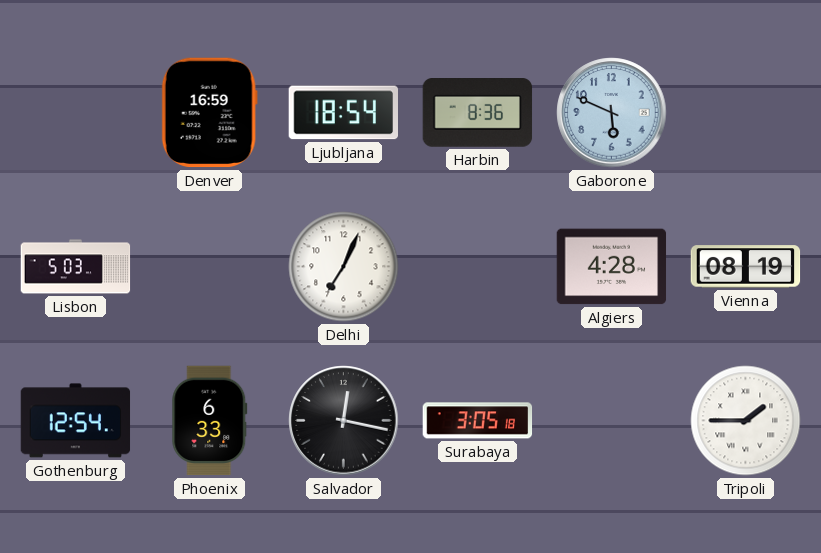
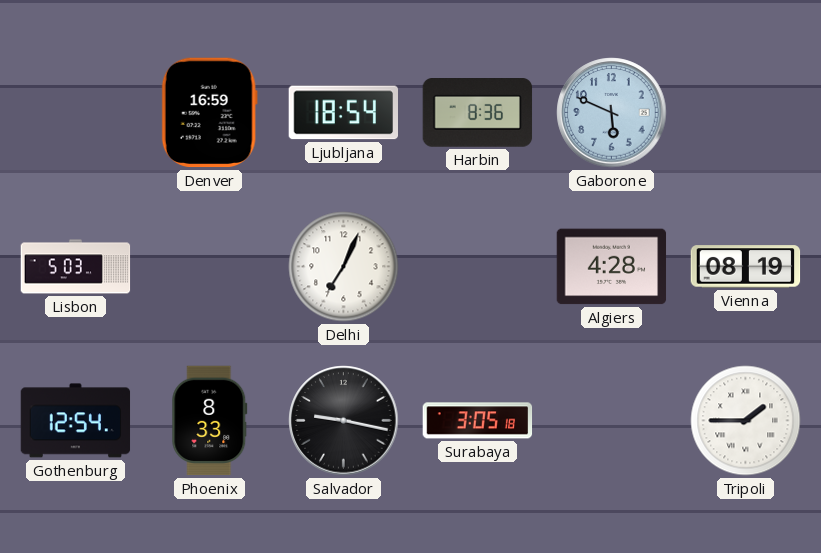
Phoenix: 6:33 -> 8:33
Salvador: 12:17 -> 9:17
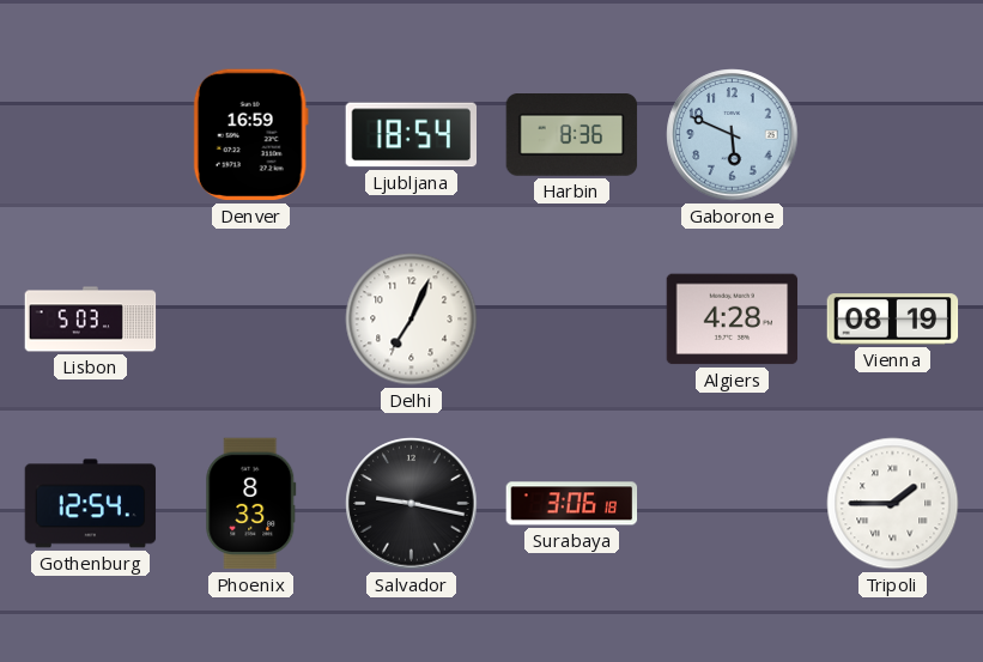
Surabaya: 3:05 -> 3:06
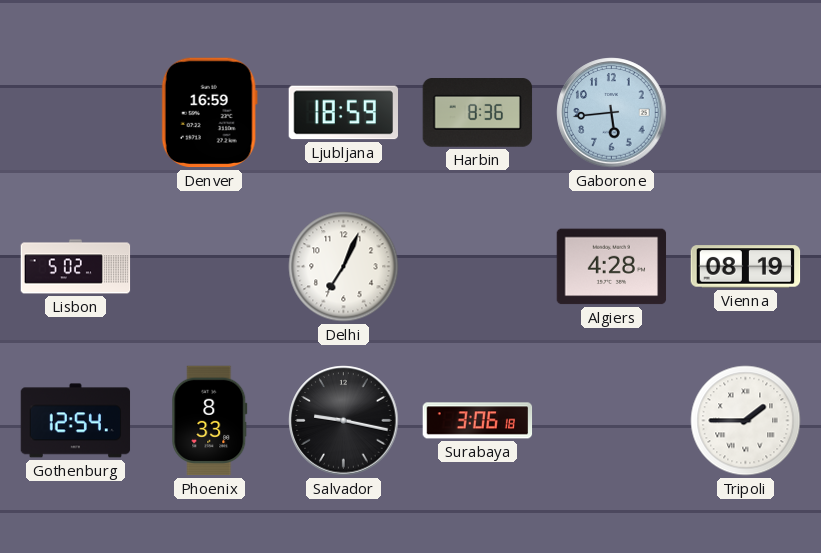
Ljubljana: 18:54 -> 18:59
Gaborone: 5:49 -> 5:44
Lisbon: 5:03 -> 5:02
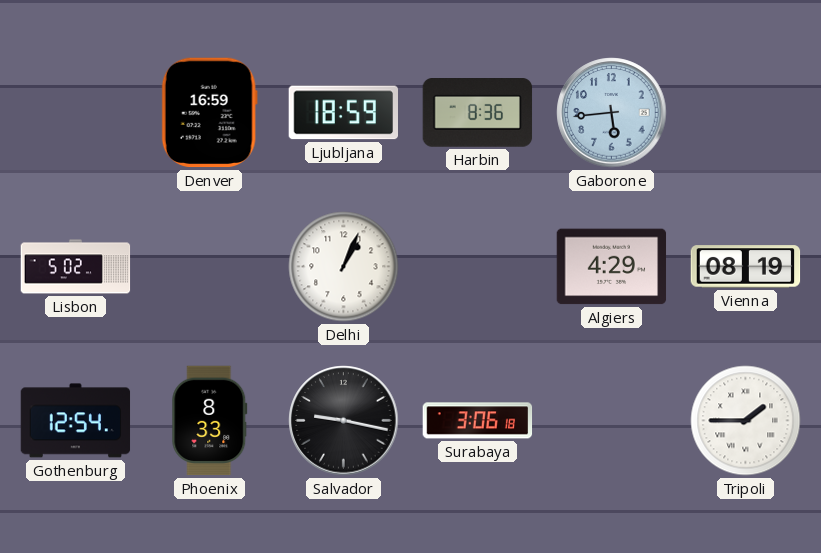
Delhi: 7:04 -> 1:04
Algiers: 4:28 -> 4:29
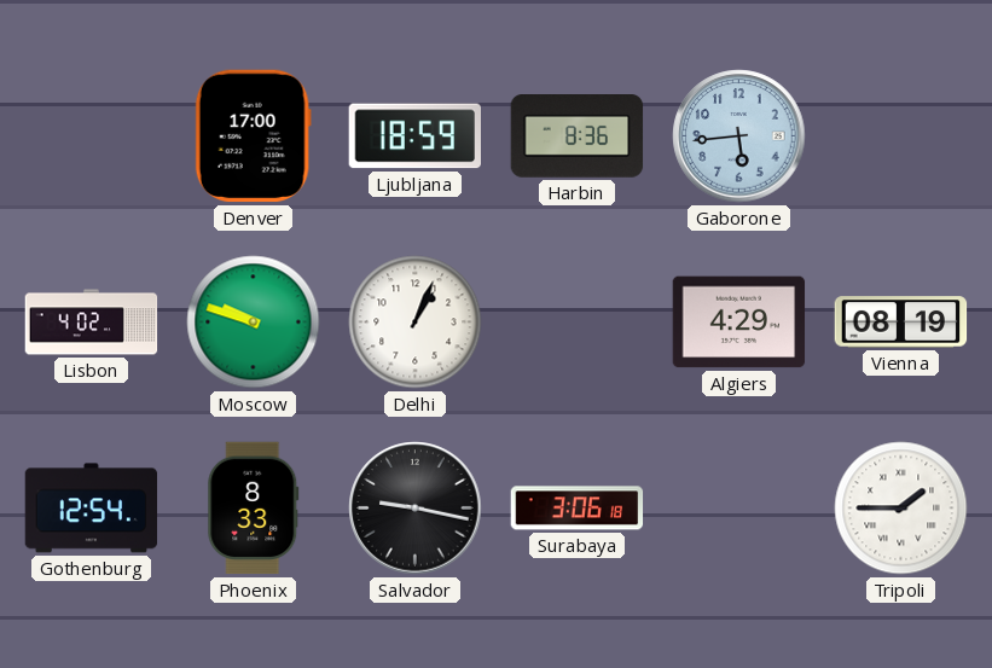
Denver: 16:59 -> 17:00
Lisbon: 5:02 -> 4:02
Moscow: none -> 9:48
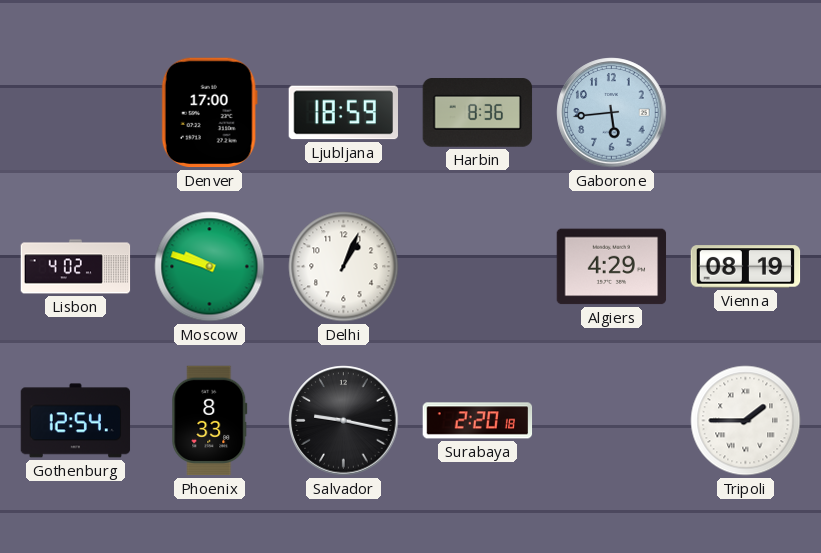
Surabaya: 3:06 -> 2:20
